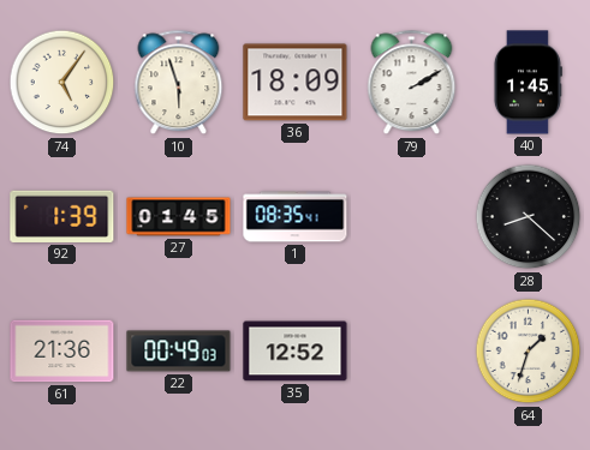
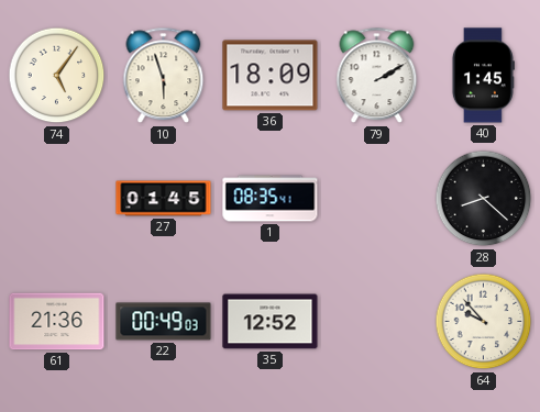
92: 1:39 -> none
64: 1:33 -> 9:53
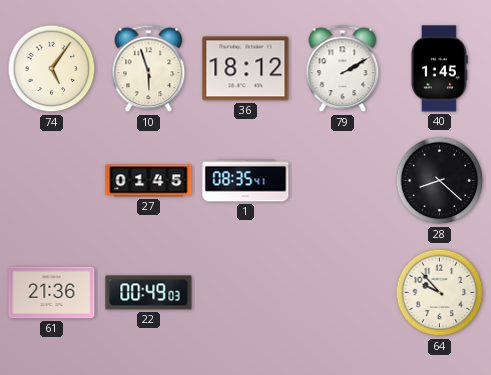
36: 18:09 -> 18:12
35: 12:52 -> none
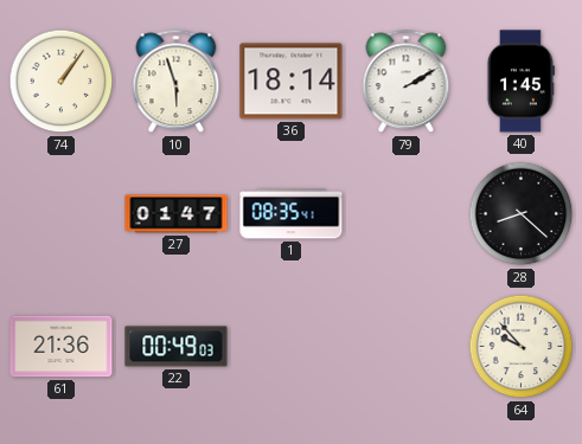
74: 5:06 -> 1:06
36: 18:12 -> 18:14
27: 01:45 -> 01:47
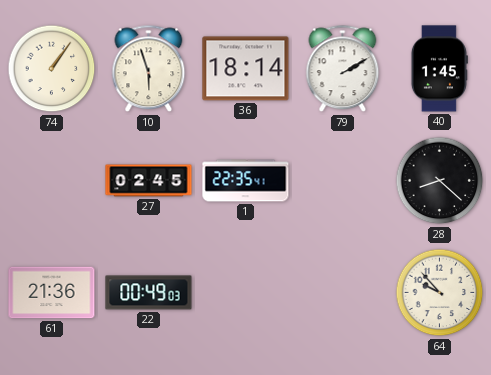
27: 01:47 -> 02:45
1: 08:35 -> 22:35
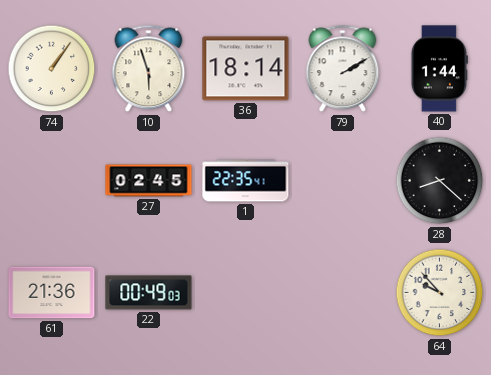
40: 1:45 -> 1:44
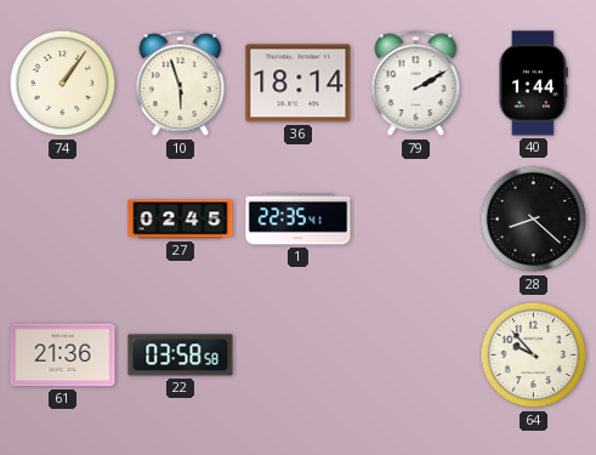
22: 00:49 -> 03:58
